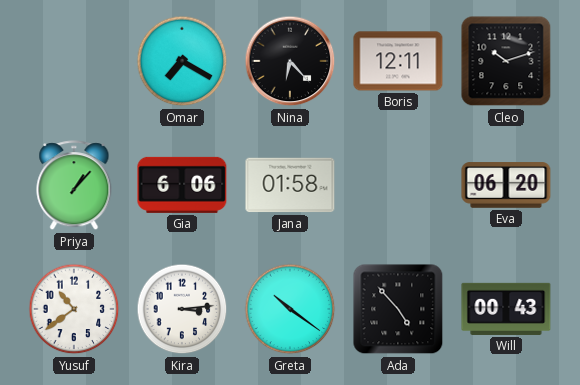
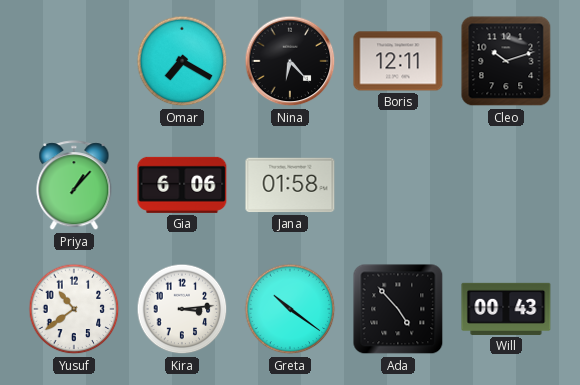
Eva: 06:20 -> none
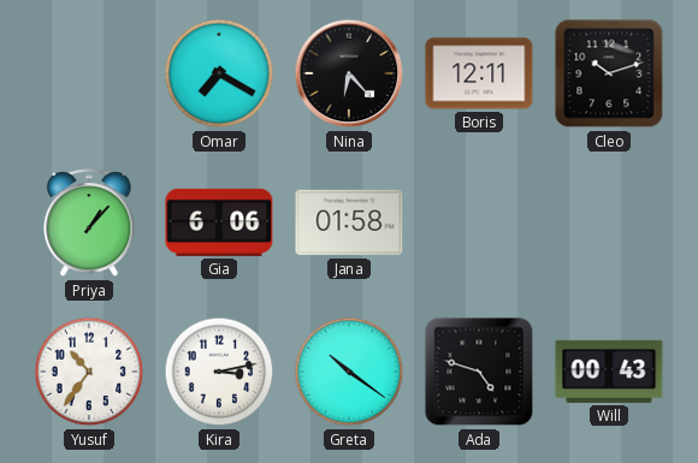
Yusuf: 10:39 -> 10:36
Kira: 3:14 -> 3:13
Ada: 4:53 -> 4:48
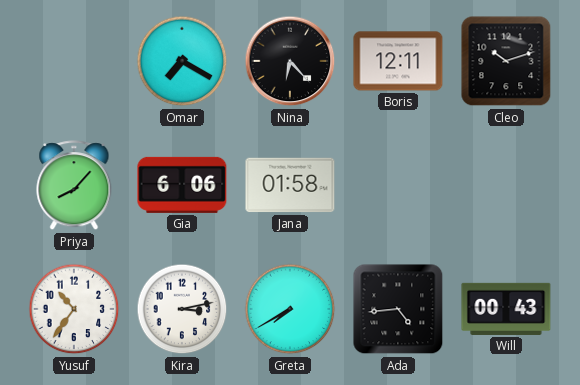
Priya: 1:07 -> 8:07
Greta: 10:21 -> 7:40
Ada: 4:48 -> 4:44
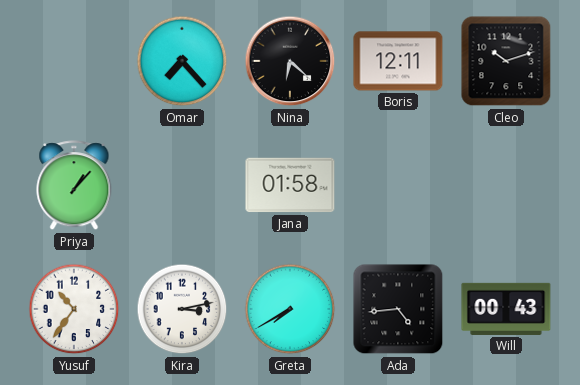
Omar: 7:20 -> 7:23
Nina: 6:23 -> 6:22
Priya: 8:07 -> 1:07
Gia: 6:06 -> none
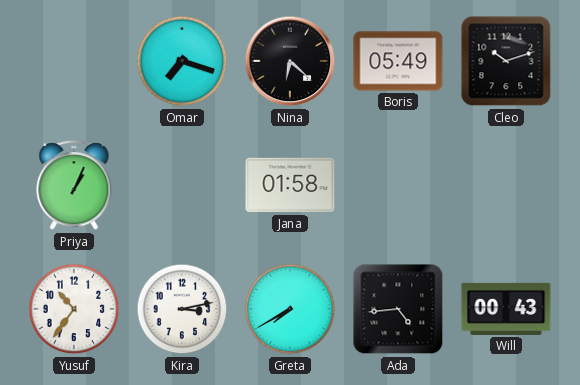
Omar: 7:23 -> 7:18
Boris: 12:11 -> 05:49
Priya: 1:07 -> 1:04
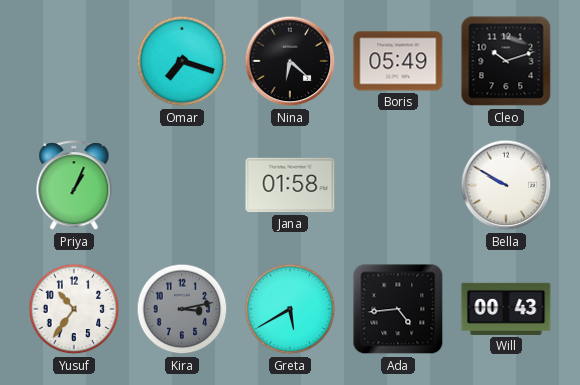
Bella: none -> 9:50
Kira dial: white -> grey
Greta: 7:40 -> 5:40
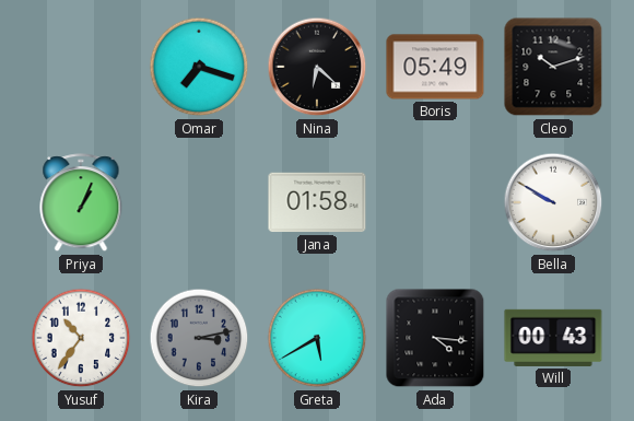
Ada: 4:44 -> 4:16
